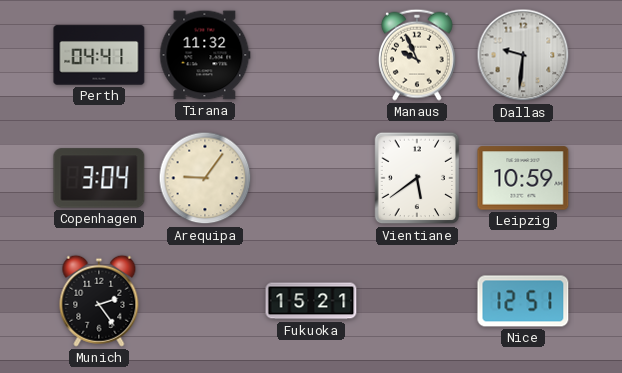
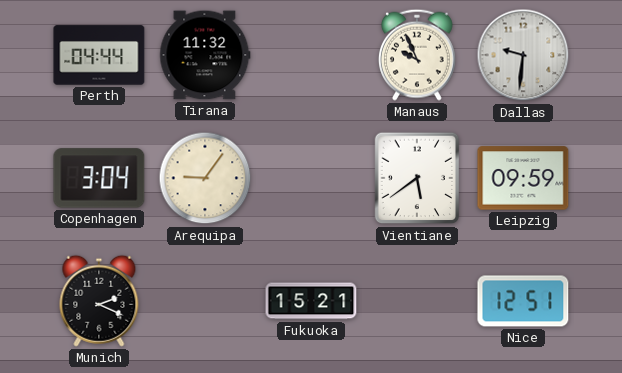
Perth: 04:41 -> 04:44
Leipzig: 10:59 -> 09:59
Munich: 2:24 -> 2:19
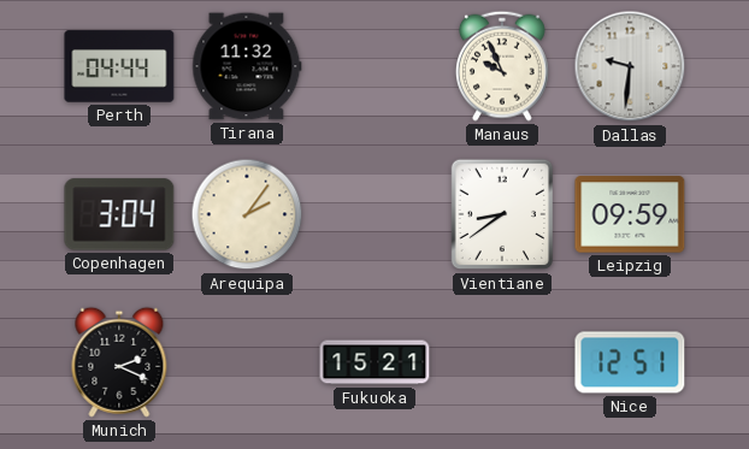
Arequipa: 9:06 -> 2:06
Vientiane: 5:39 -> 8:39
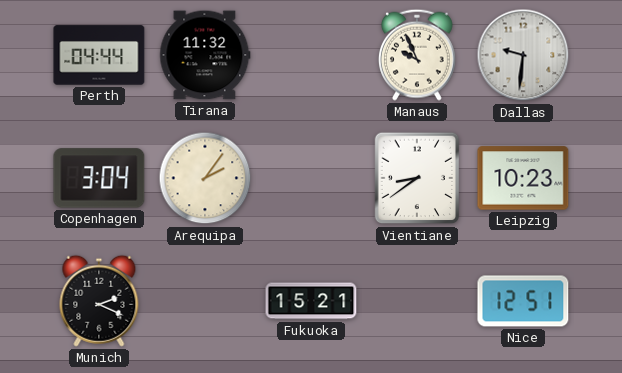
Leipzig: 09:59 -> 10:23
